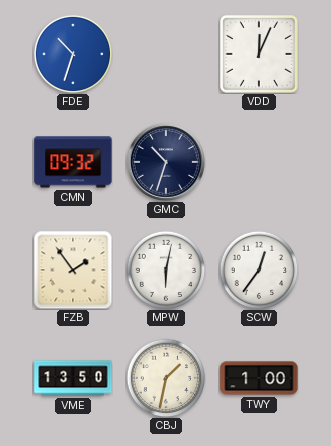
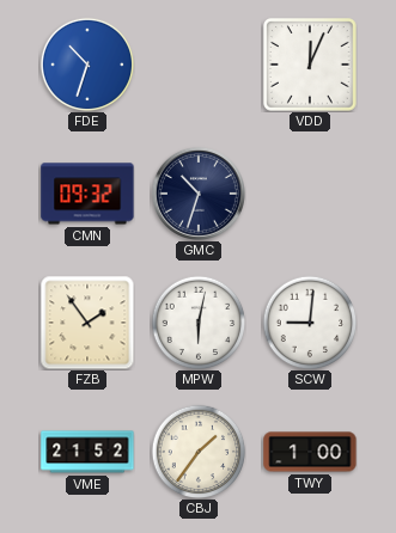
SCW: 12:36 -> 9:01
VME: 13:50 -> 21:52
CBJ: 1:32 -> 1:36
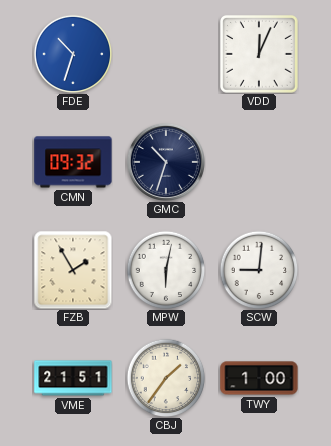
FZB: 1:54 -> 1:55
VME: 21:52 -> 21:51
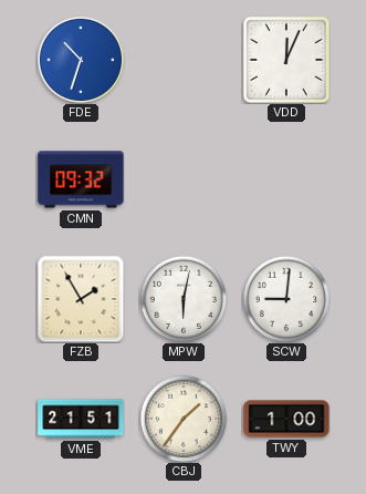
GMC: 10:33 -> none
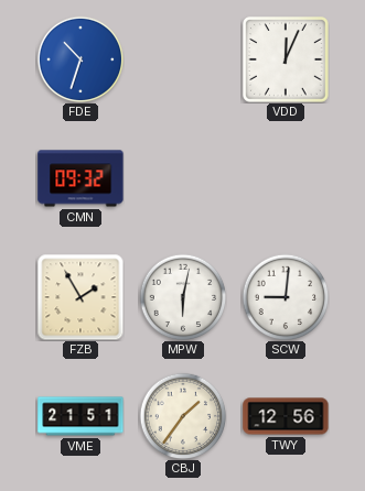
TWY: 1:00 -> 12:56
